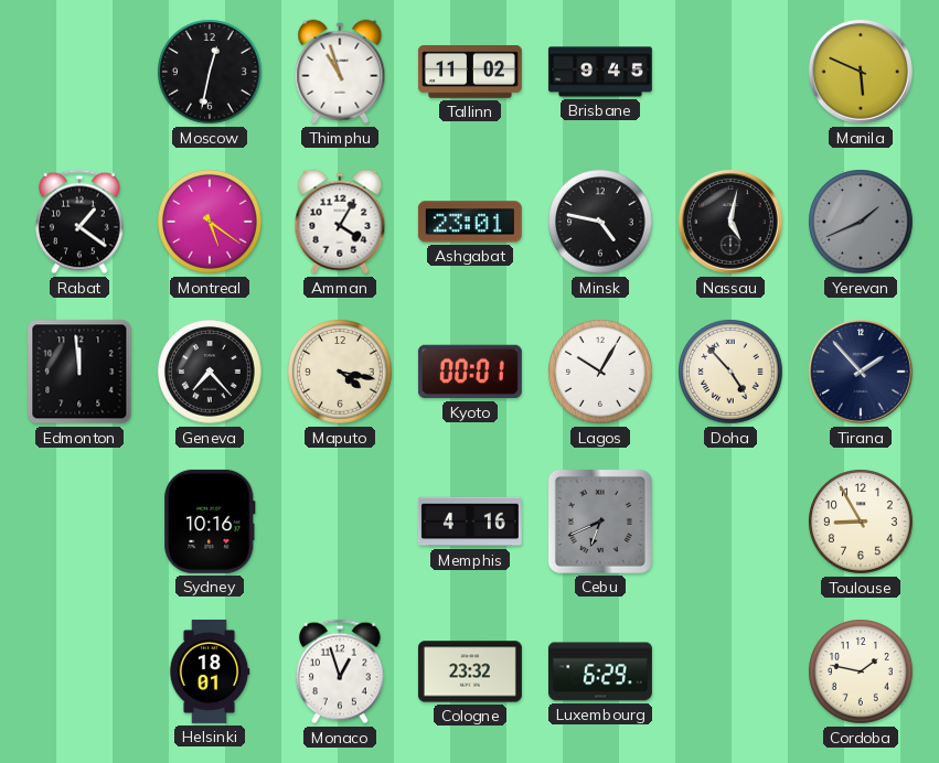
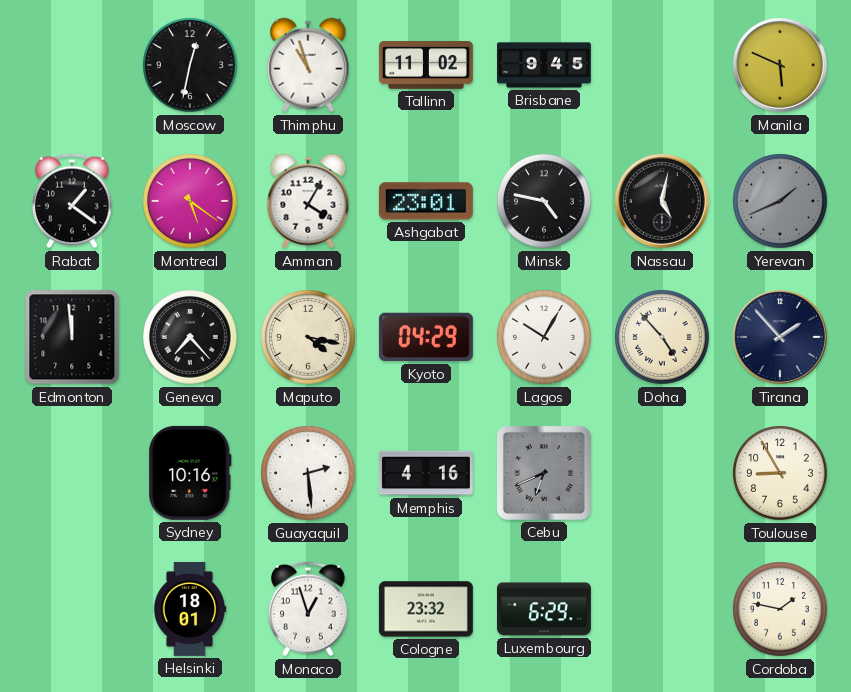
Kyoto: 00:01 -> 04:29
Guayaquil: none -> 2:29
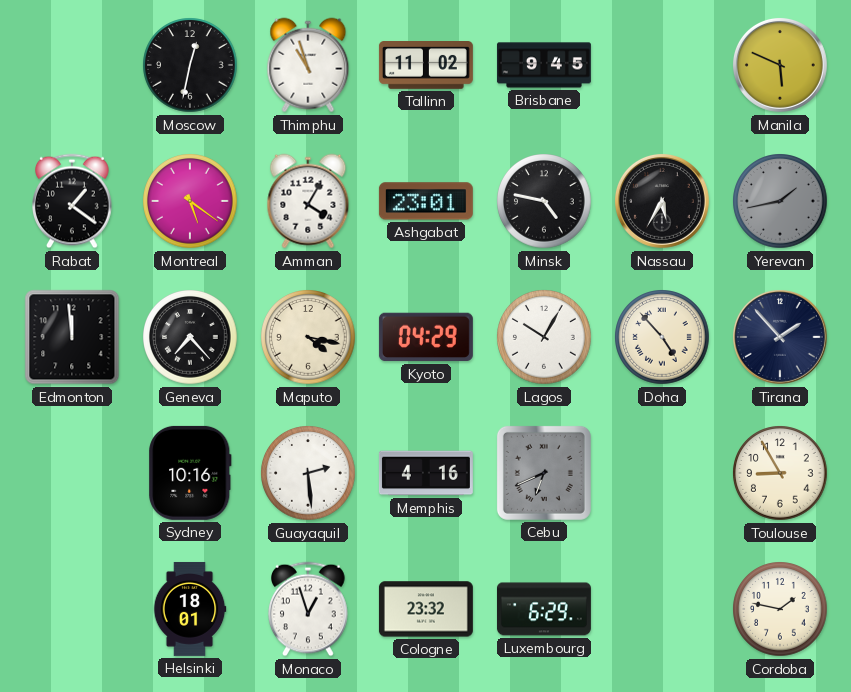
Nassau: 5:02 -> 5:35
Yerevan: 1:41 -> 1:43
